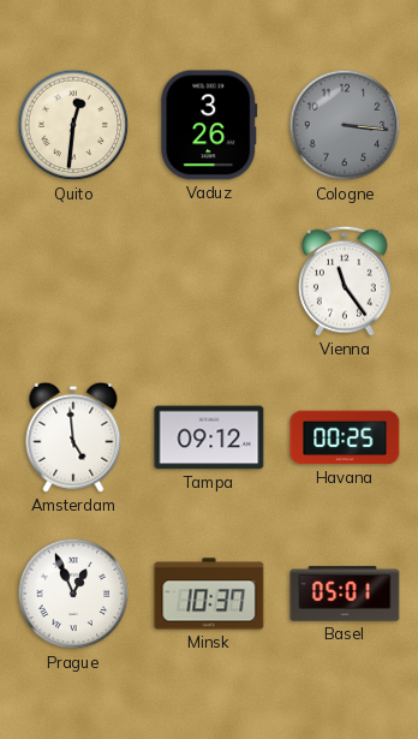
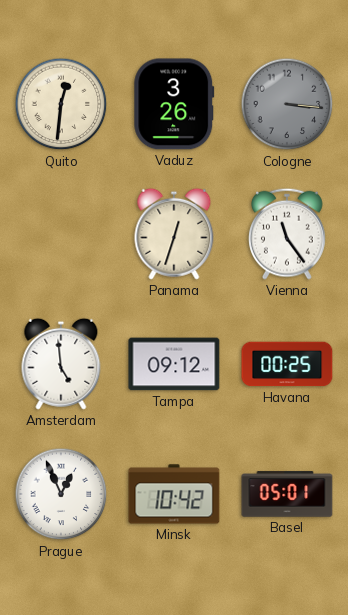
Panama: none -> 12:33
Minsk: 10:37 -> 10:42
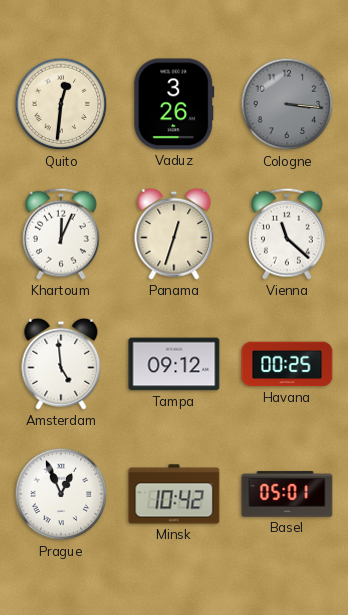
Khartoum: none -> 12:04
Vienna: 11:24 -> 11:22
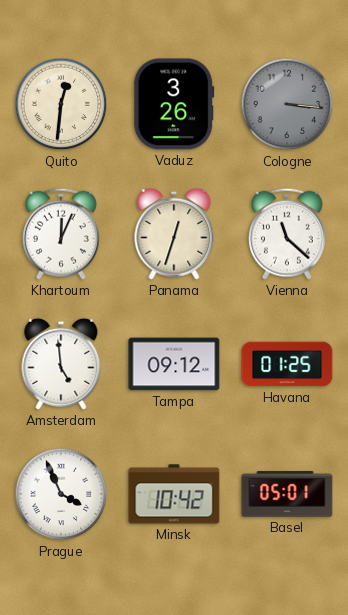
Havana: 00:25 -> 01:25
Prague: 12:56 -> 3:56
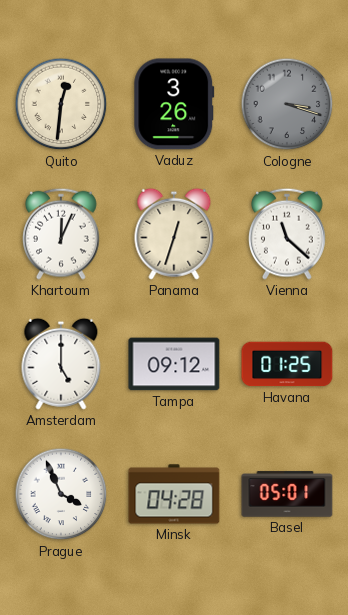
Cologne: 3:16 -> 3:18
Amsterdam: 4:59 -> 5:00
Minsk: 10:42 -> 04:28
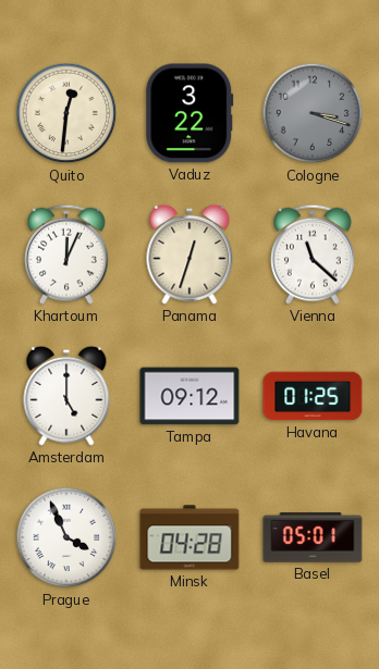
Vaduz: 3:26 -> 3:22
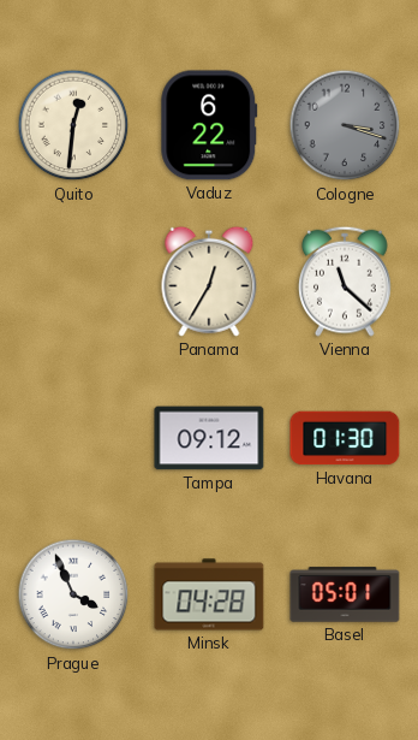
Vaduz: 3:22 -> 6:22
Khartoum: 12:04 -> none
Panama: 12:33 -> 12:35
Amsterdam: 5:00 -> none
Havana: 01:25 -> 01:30
